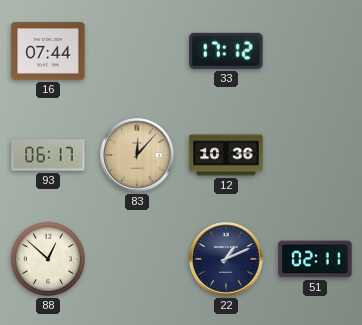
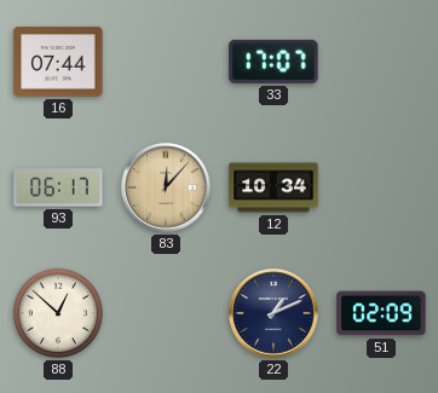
33: 17:12 -> 17:07
12: 10:36 -> 10:34
51: 02:11 -> 02:09
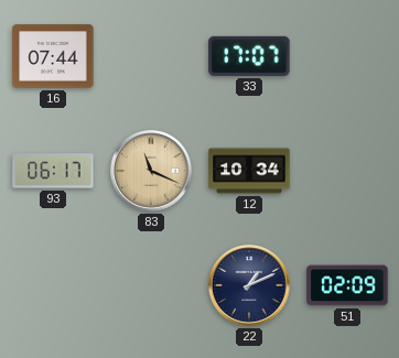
83: 12:07 -> 11:19
88: 12:52 -> none
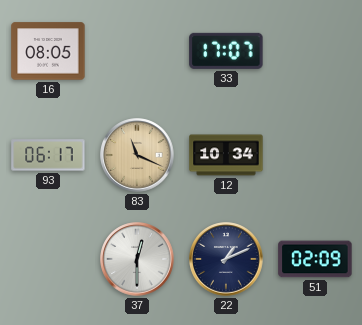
16: 07:44 -> 08:05
37: none -> 12:30
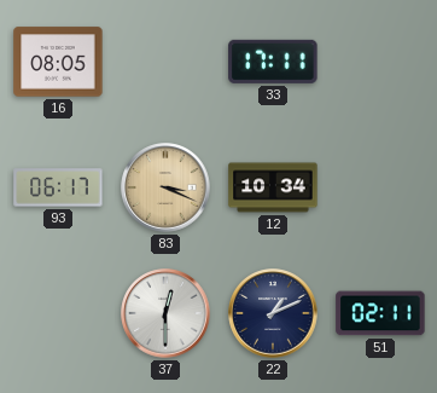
33: 17:07 -> 17:11
83: 11:19 -> 3:19
51: 02:09 -> 02:11
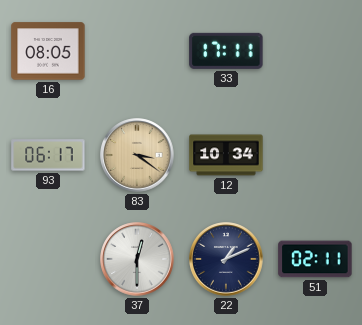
83: 3:19 -> 3:21
